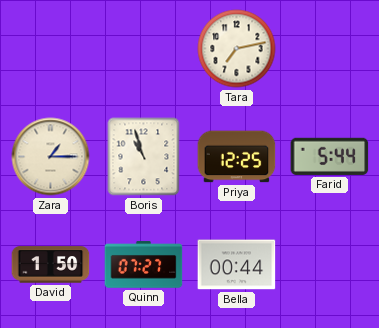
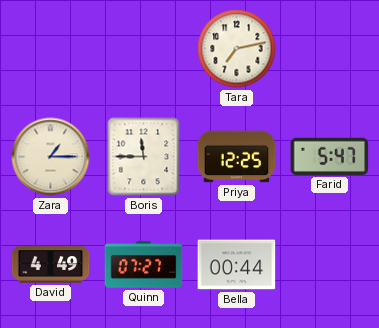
Boris: 10:57 -> 11:45
Farid: 5:44 -> 5:47
David: 1:50 -> 4:49
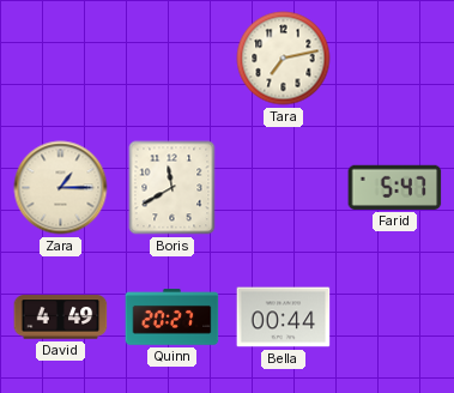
Boris: 11:45 -> 11:40
Priya: 12:25 -> none
Quinn: 07:27 -> 20:27
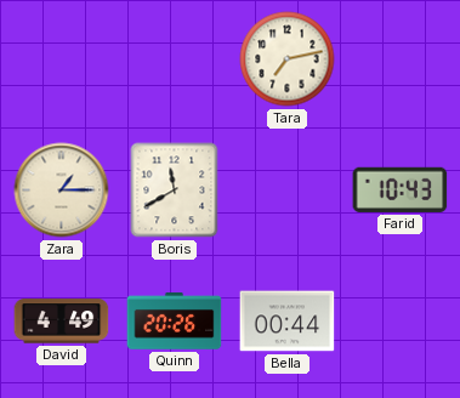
Farid: 5:47 -> 10:43
Quinn: 20:27 -> 20:26
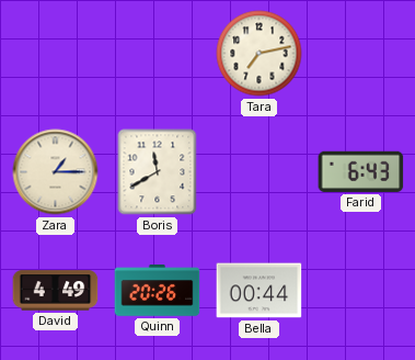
Farid: 10:43 -> 6:43
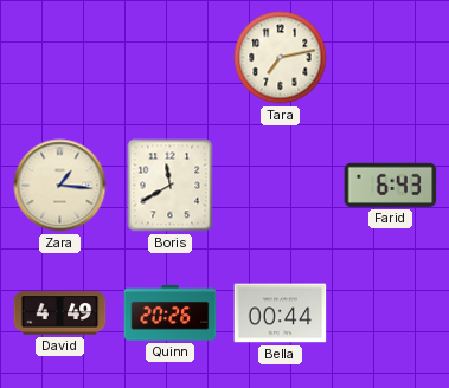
Zara: 1:15 -> 1:16
